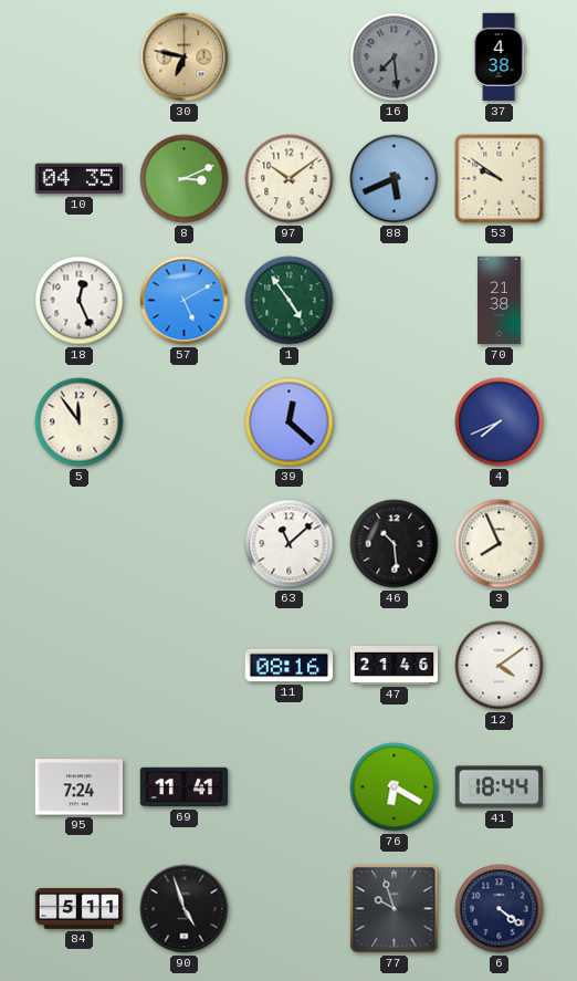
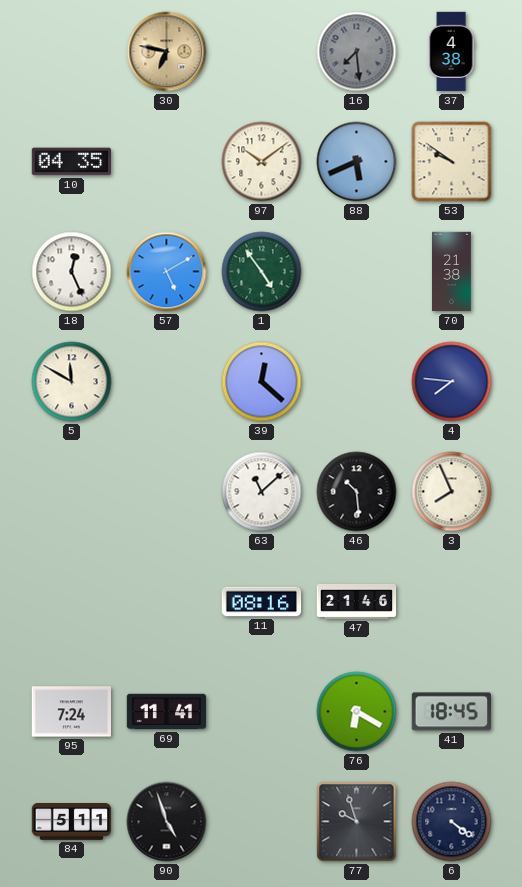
8: 3:11 -> none
5: 11:54 -> 11:50
4: 7:41 -> 7:46
12: 4:09 -> none
41: 18:44 -> 18:45
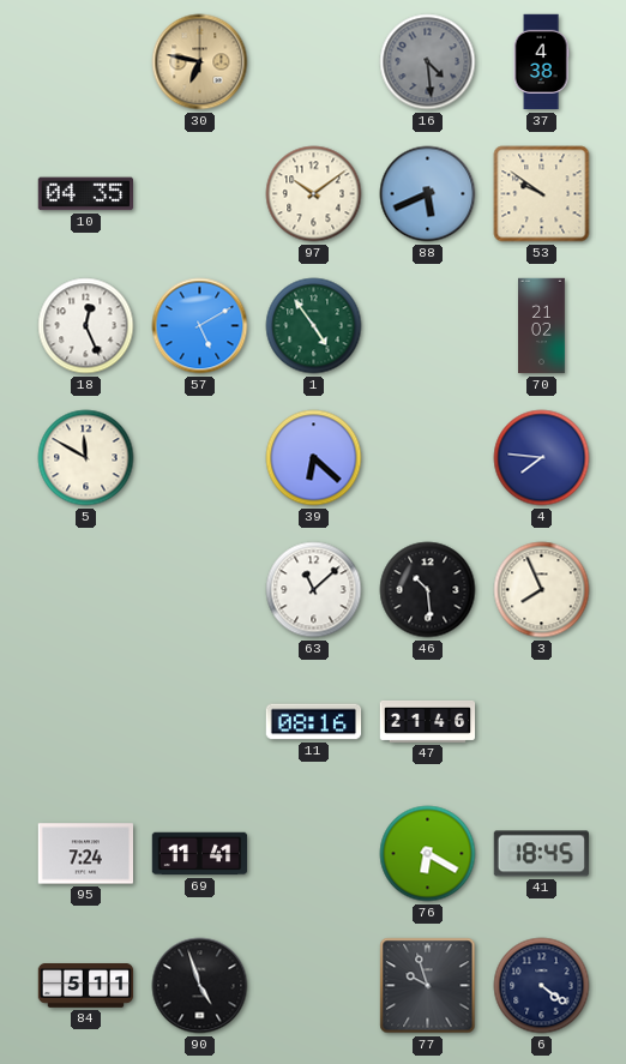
16: 7:29 -> 4:29
70: 21:38 -> 21:02
39: 12:22 -> 6:22
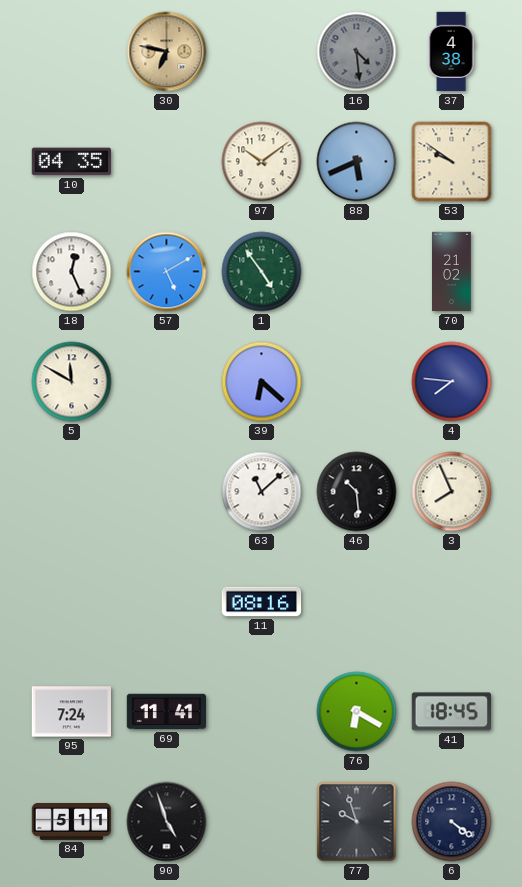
47: 21:46 -> none
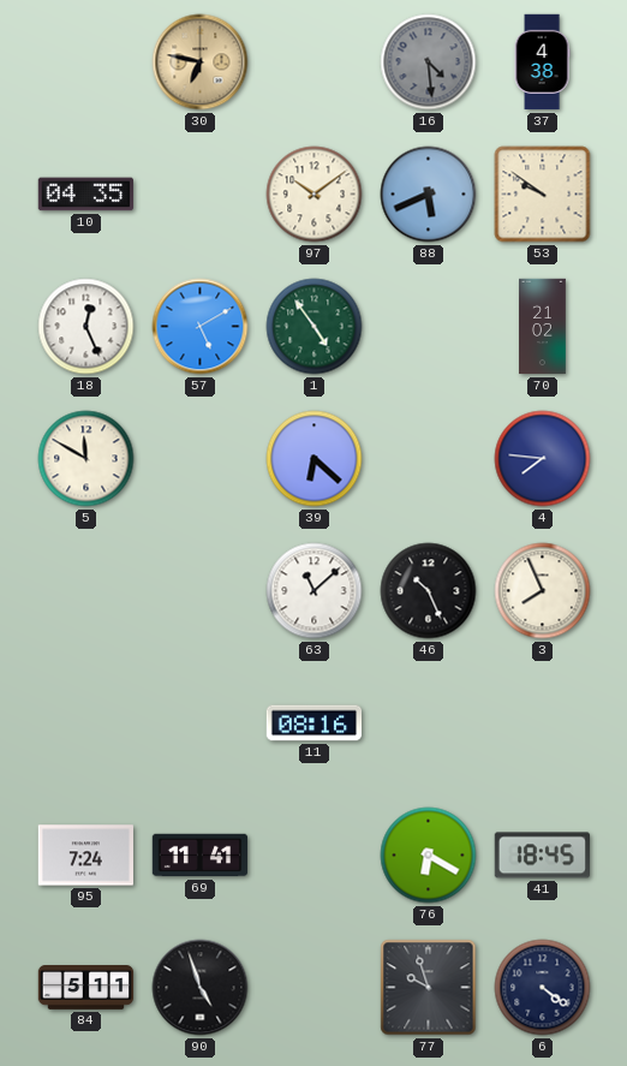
46: 10:29 -> 10:26
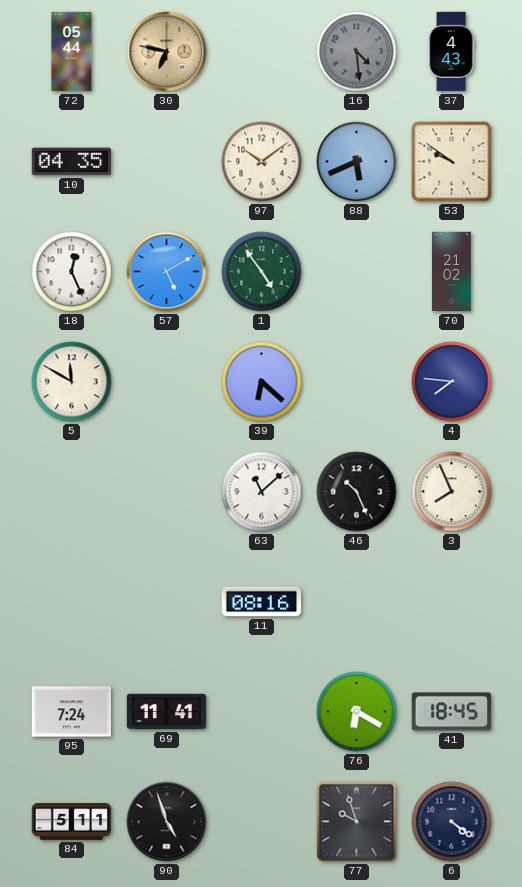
72: none -> 05:44
37: 4:38 -> 4:43
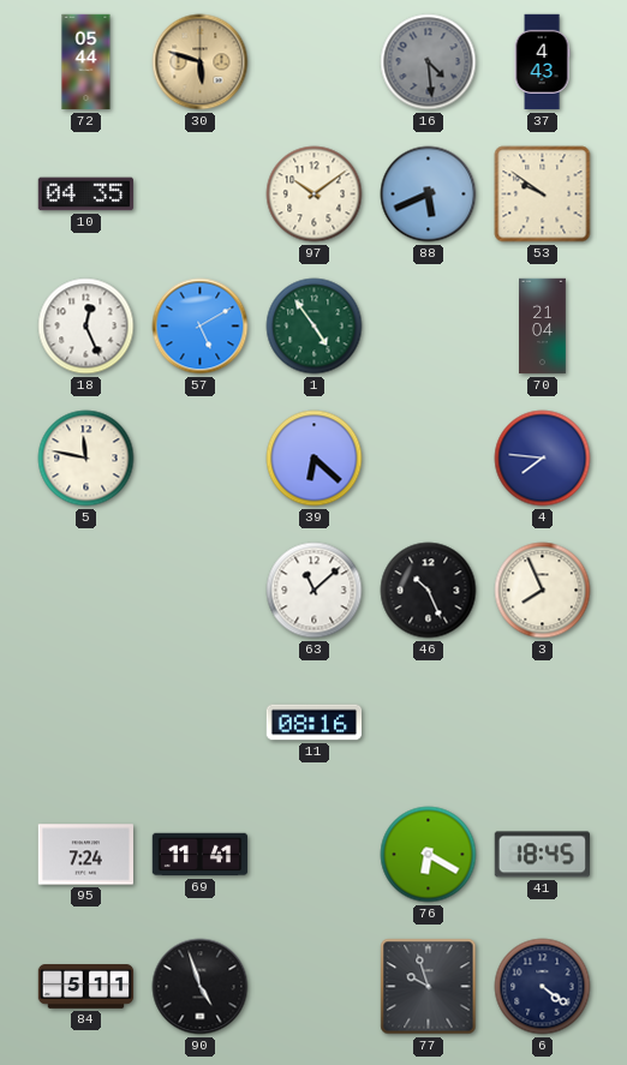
30: 6:47 -> 5:48
70: 21:02 -> 21:04
5: 11:50 -> 11:47
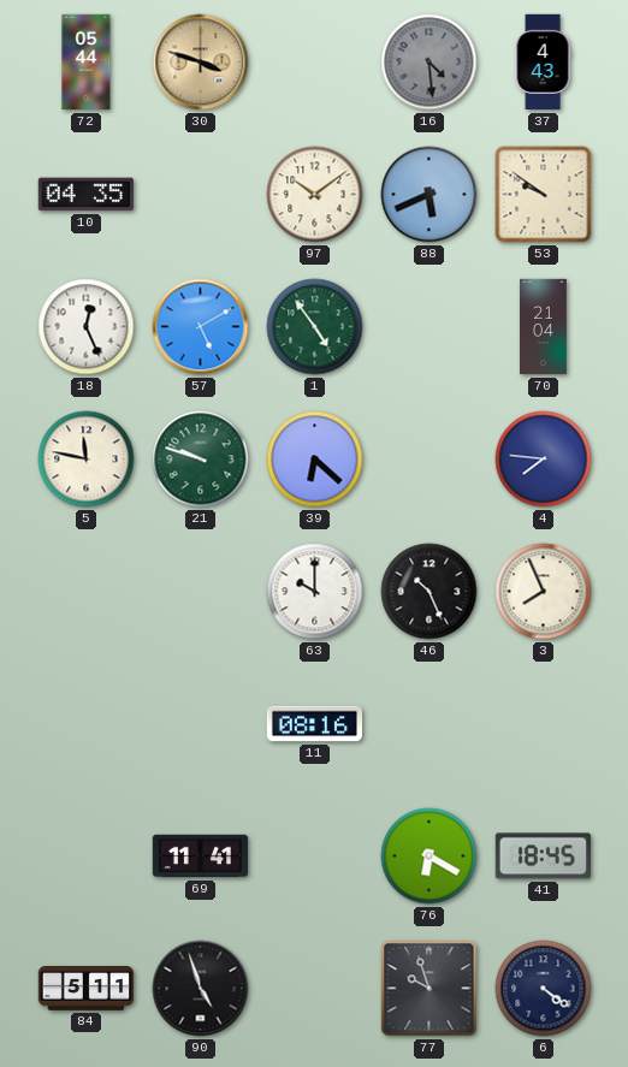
30: 5:48 -> 3:48
21: none -> 9:48
63: 11:08 -> 10:00
95: 7:24 -> none
